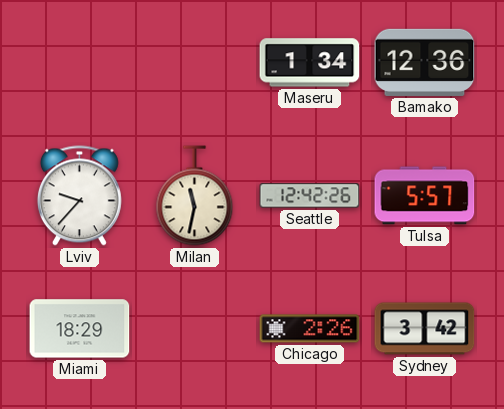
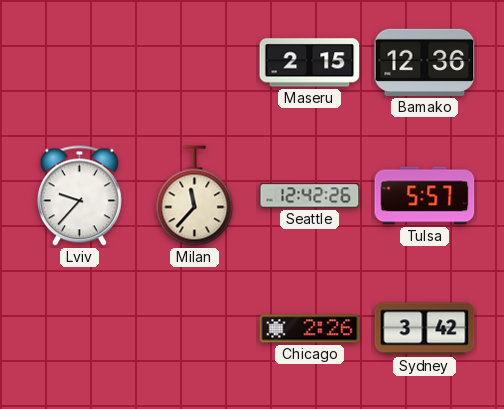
Maseru: 1:34 -> 2:15
Milan: 11:32 -> 11:37
Miami: 18:29 -> none
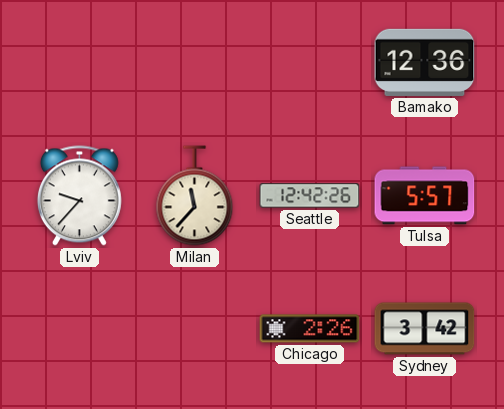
Maseru: 2:15 -> none
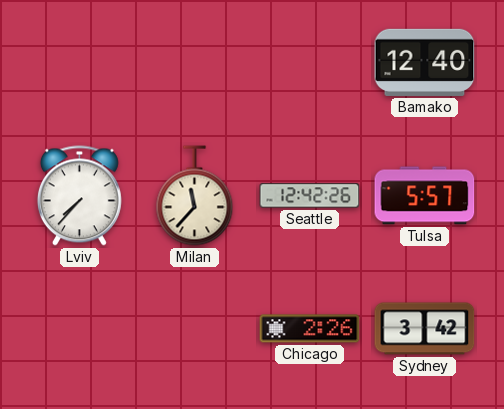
Bamako: 12:36 -> 12:40
Lviv: 9:37 -> 7:37
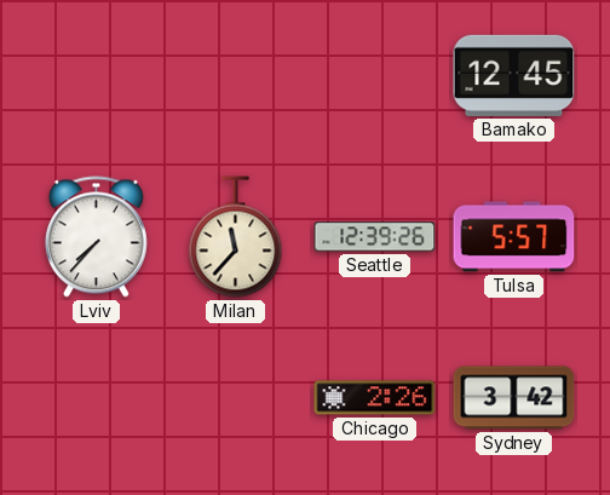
Bamako: 12:40 -> 12:45
Seattle: 12:42 -> 12:39
